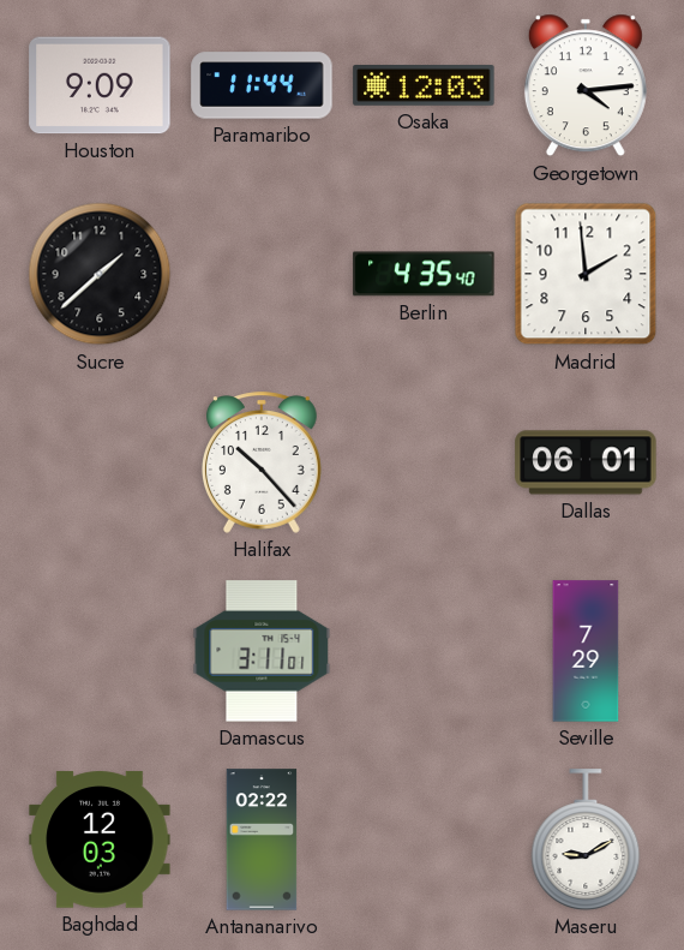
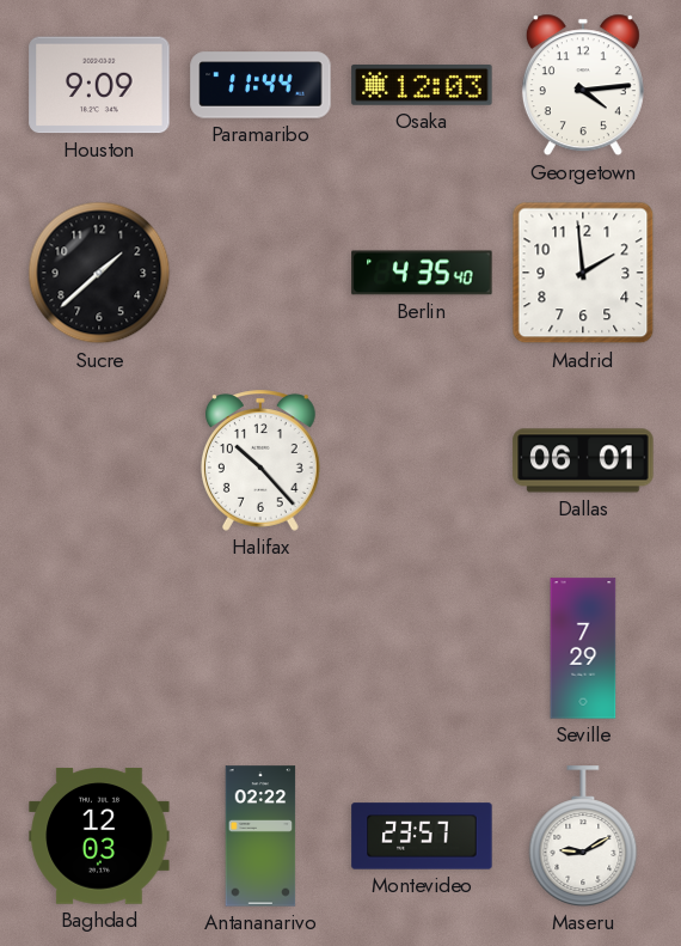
Damascus: 3:11 -> none
Montevideo: none -> 23:57
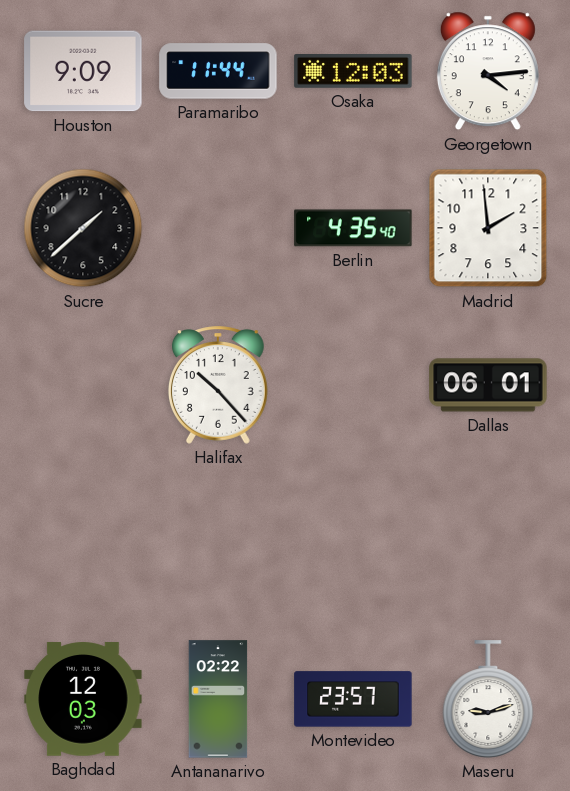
Seville: 7:29 -> none
Maseru: 9:10 -> 9:12
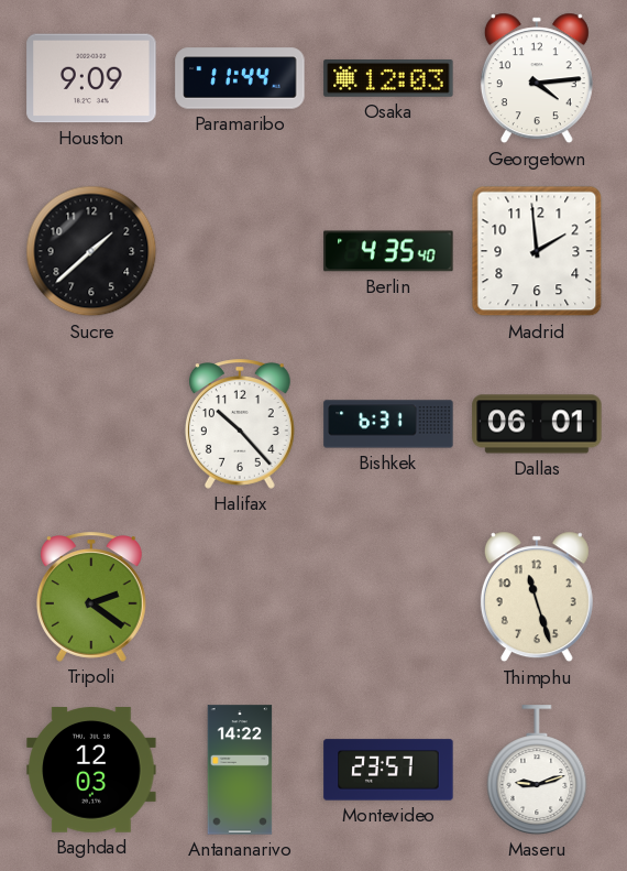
Bishkek: none -> 6:31
Tripoli: none -> 2:21
Thimphu: none -> 11:27
Antananarivo: 02:22 -> 14:22
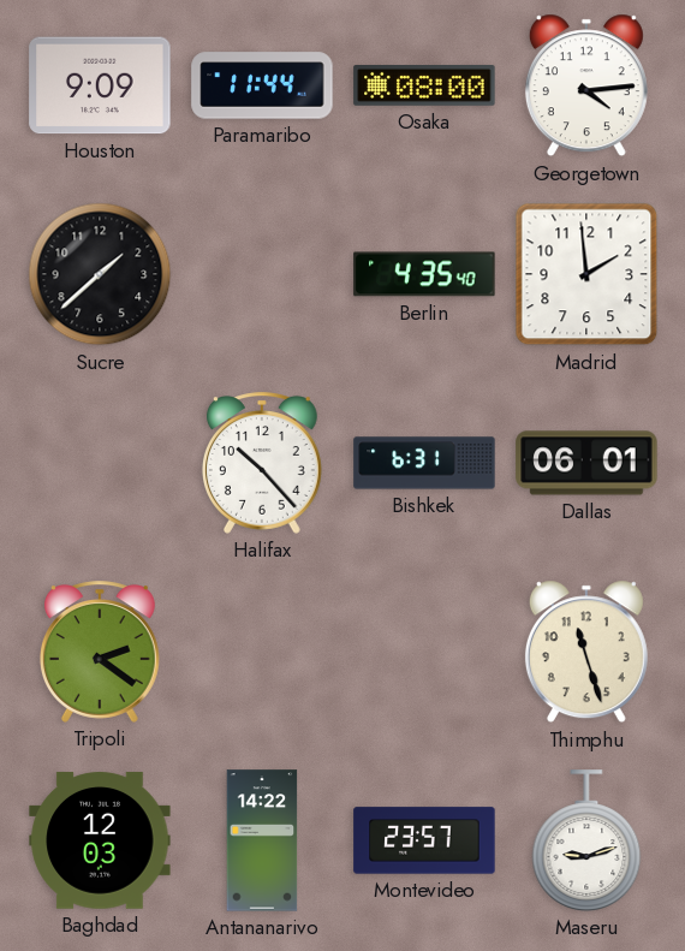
Osaka: 12:03 -> 08:00
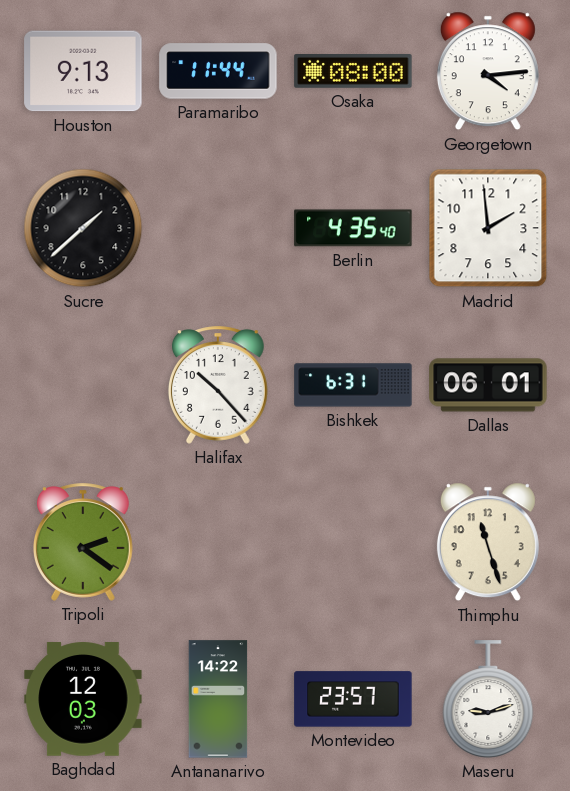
Houston: 9:09 -> 9:13
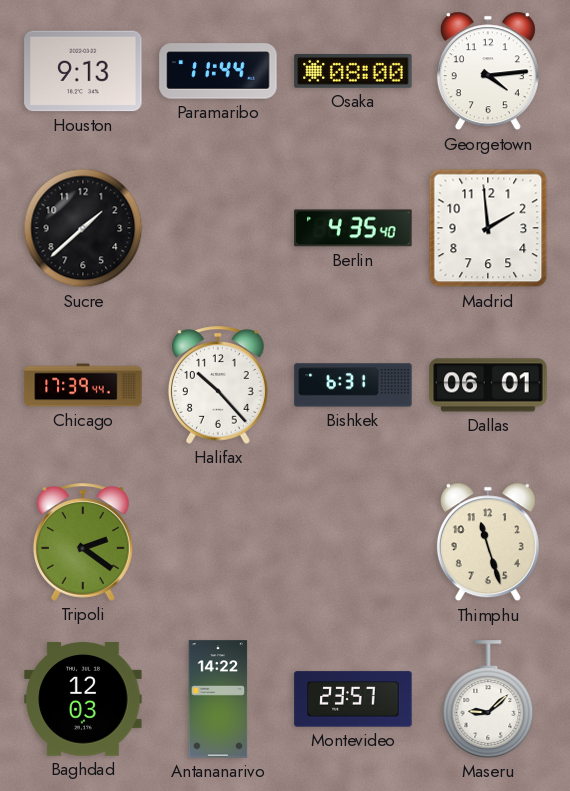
Chicago: none -> 17:39
Maseru: 9:12 -> 9:08
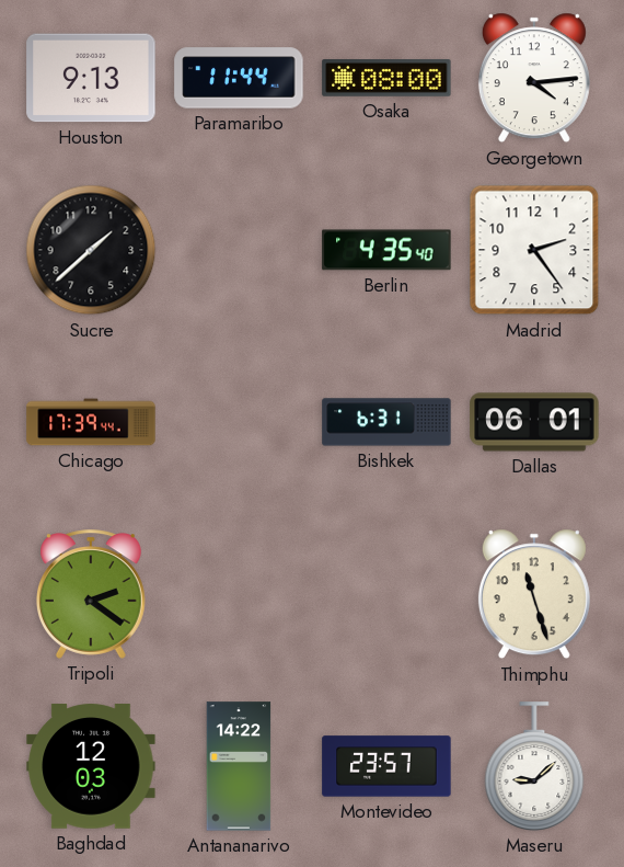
Madrid: 1:59 -> 2:24
Halifax: 10:23 -> none
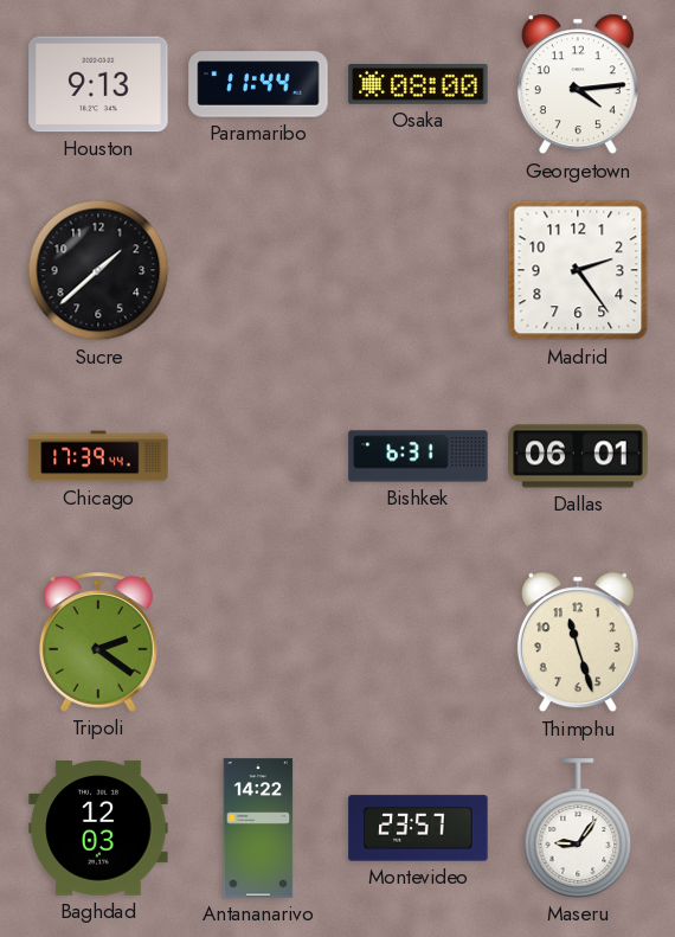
Berlin: 4:35 -> none
Maseru: 9:08 -> 9:06
